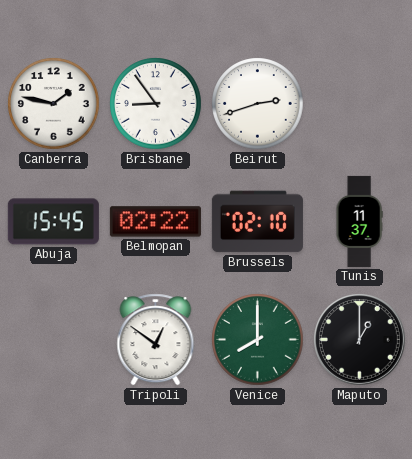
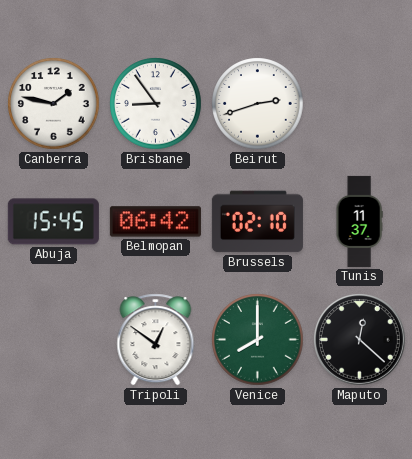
Belmopan: 02:22 -> 06:42
Maputo: 1:00 -> 12:22
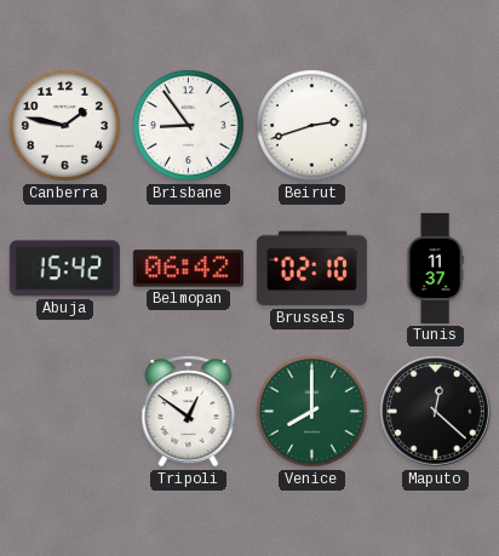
Abuja: 15:45 -> 15:42
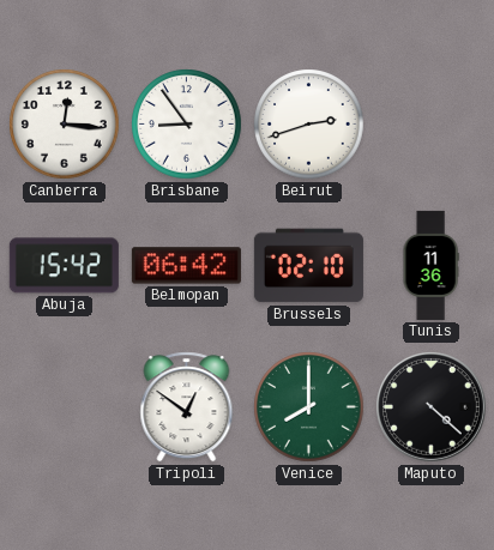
Canberra: 1:47 -> 12:16
Tunis: 11:37 -> 11:36
Maputo: 12:22 -> 4:22
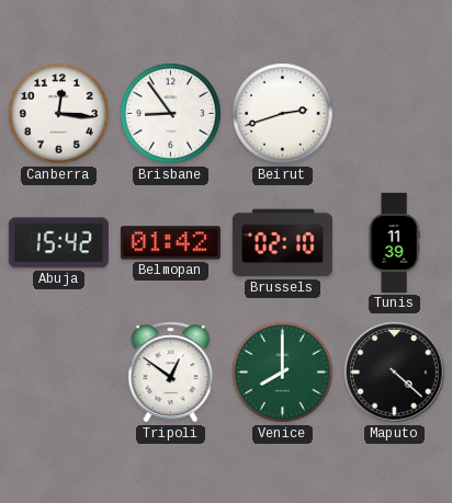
Belmopan: 06:42 -> 01:42
Tunis: 11:36 -> 11:39
